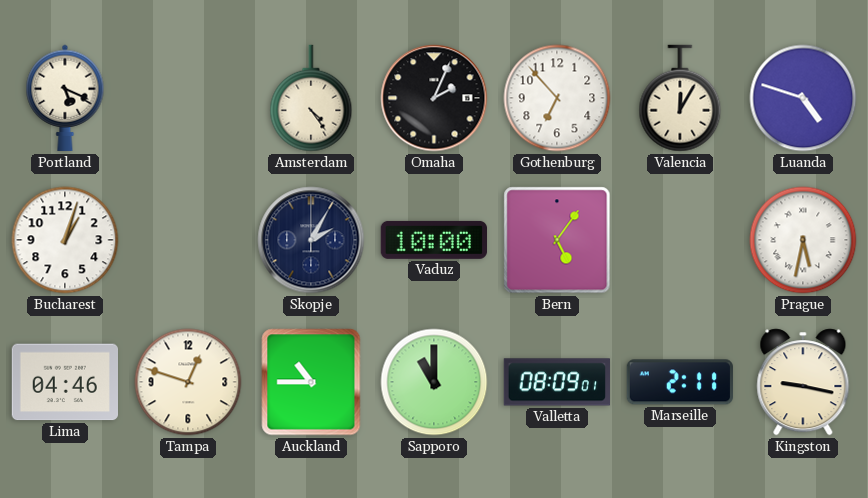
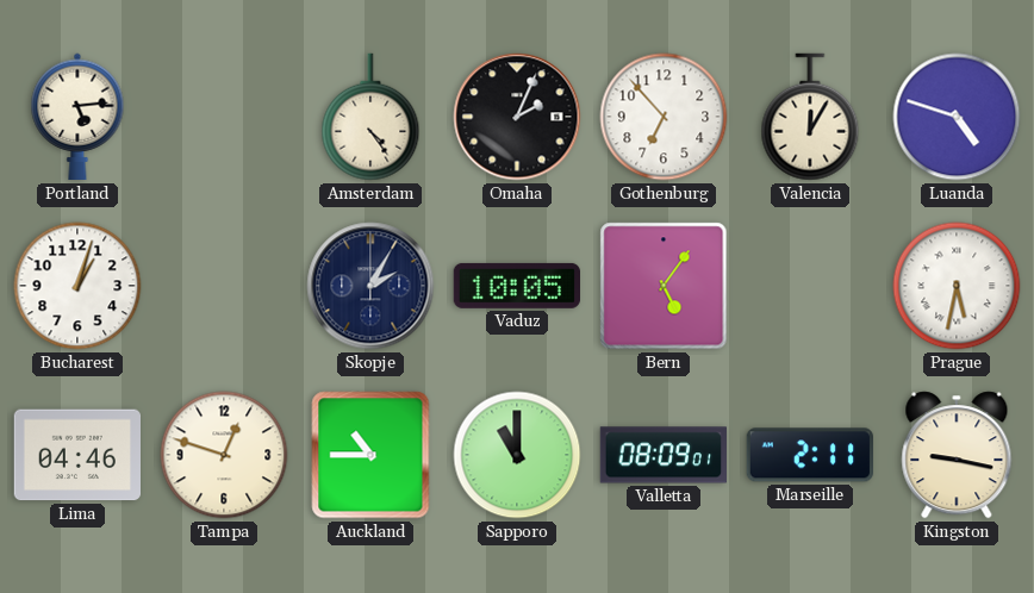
Portland: 5:19 -> 5:14
Vaduz: 10:00 -> 10:05
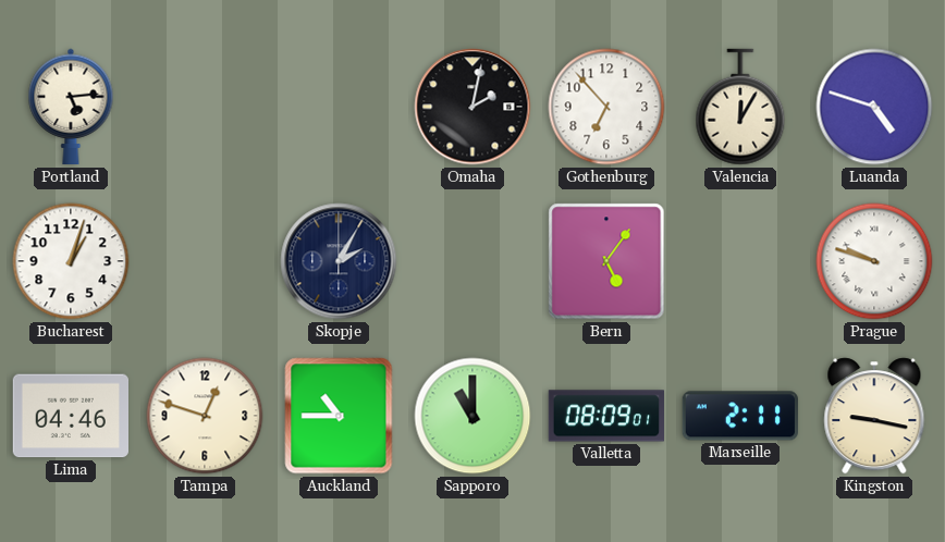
Amsterdam: 4:24 -> none
Omaha: 2:04 -> 2:02
Vaduz: 10:05 -> none
Prague: 5:32 -> 9:48
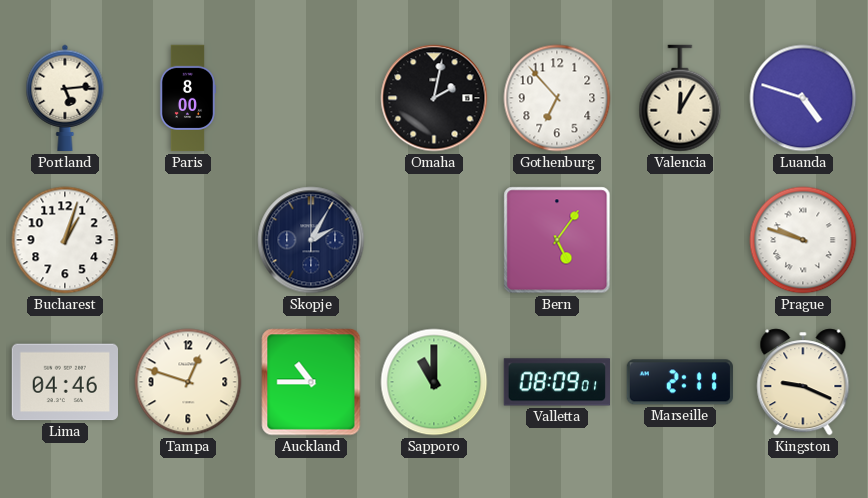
Paris: none -> 8:00
Kingston: 9:17 -> 9:19
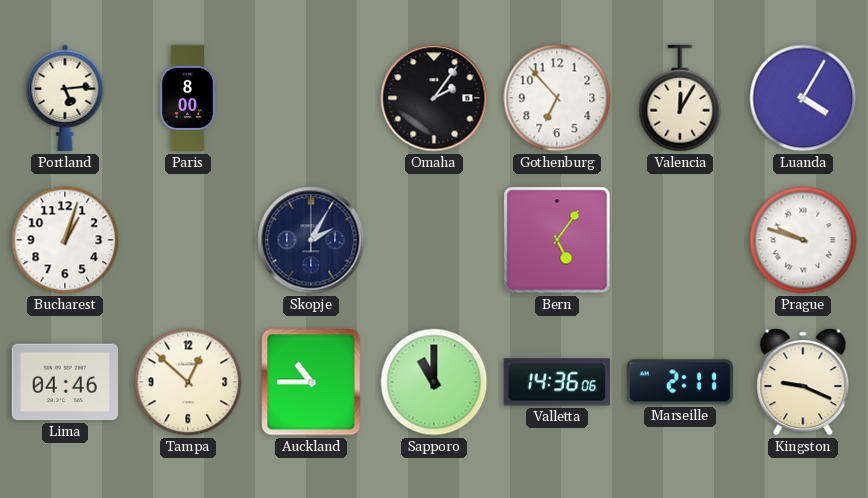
Omaha: 2:02 -> 2:06
Luanda: 4:48 -> 4:05
Tampa: 12:48 -> 12:52
Valletta: 08:09 -> 14:36
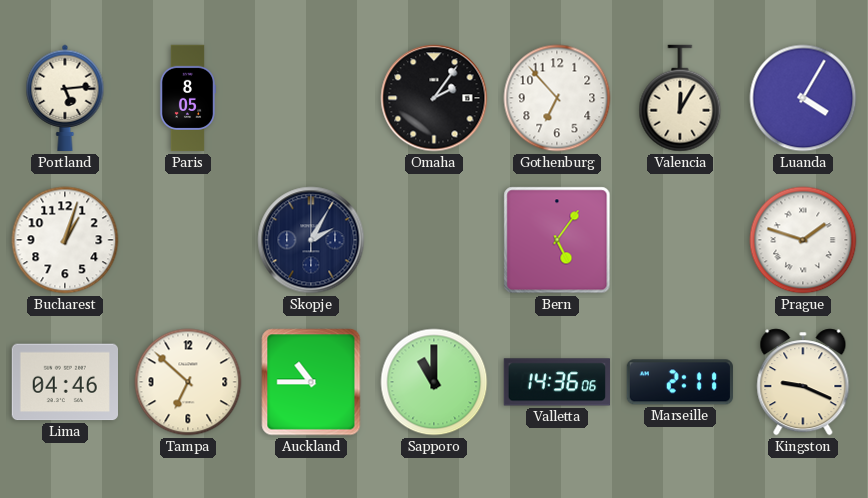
Paris: 8:00 -> 8:05
Prague: 9:48 -> 1:48
Tampa: 12:52 -> 6:52
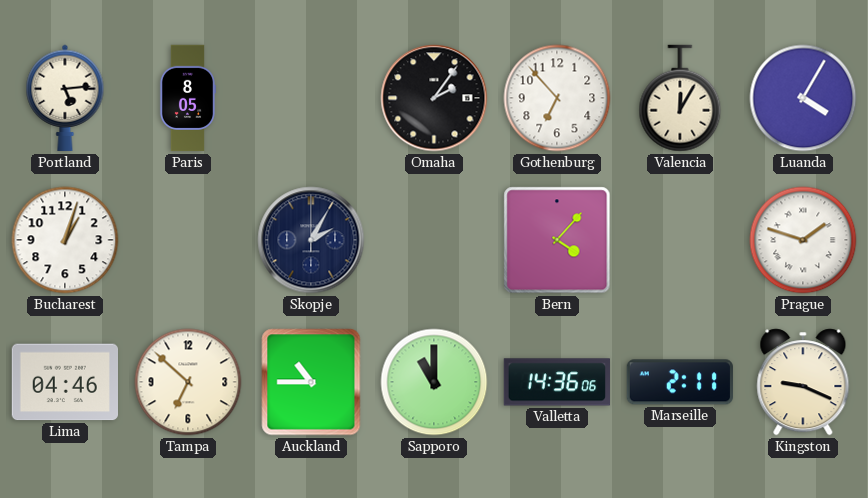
Bern: 5:06 -> 4:07
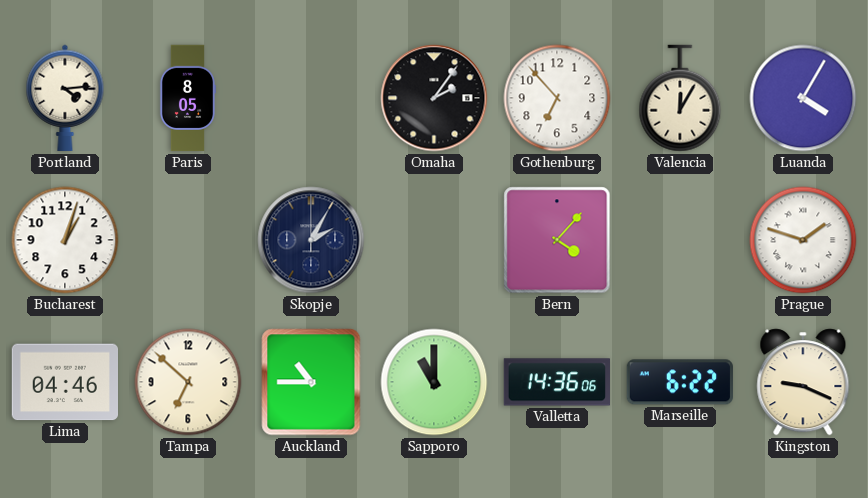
Portland: 5:14 -> 4:14
Marseille: 2:11 -> 6:22
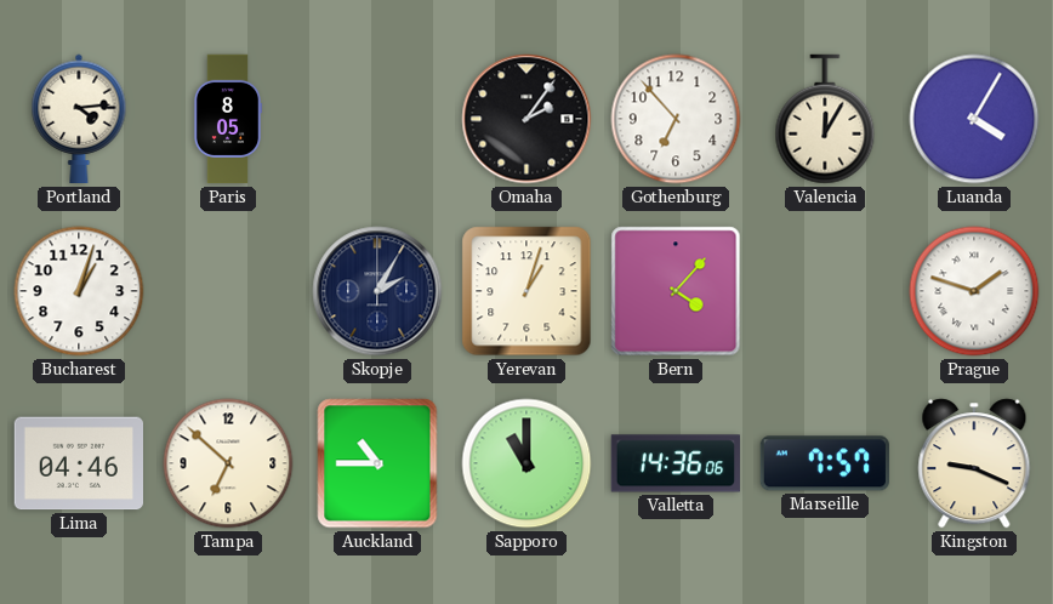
Yerevan: none -> 1:03
Marseille: 6:22 -> 7:57
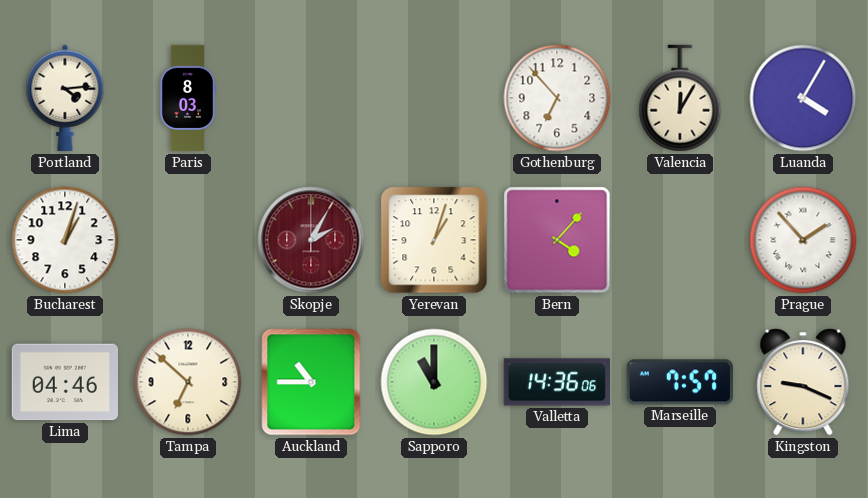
Paris: 8:05 -> 8:03
Omaha: 2:06 -> none
Skopje dial: navy -> burgundy
Prague: 1:48 -> 1:53
